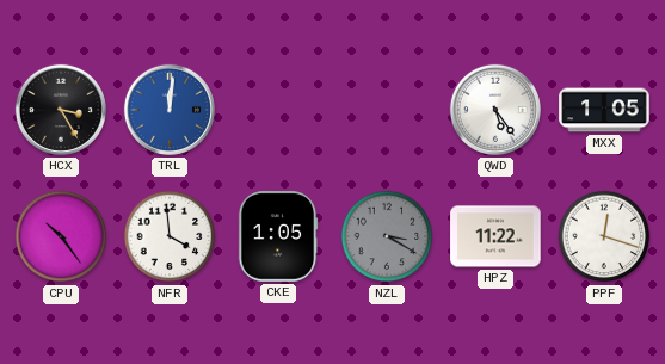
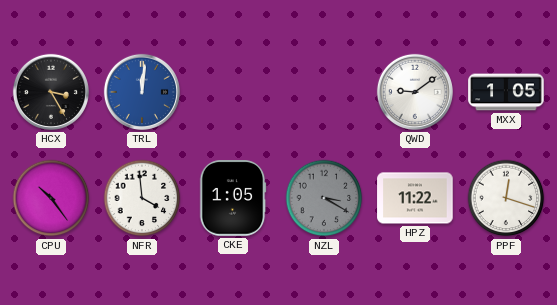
QWD: 5:24 -> 9:09
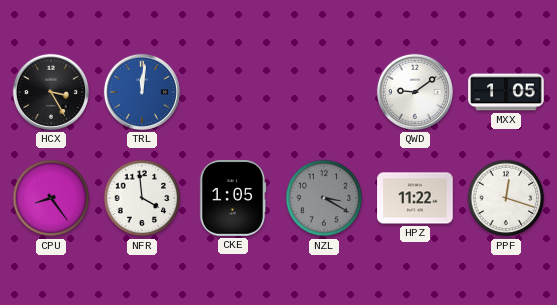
CPU: 10:24 -> 8:24
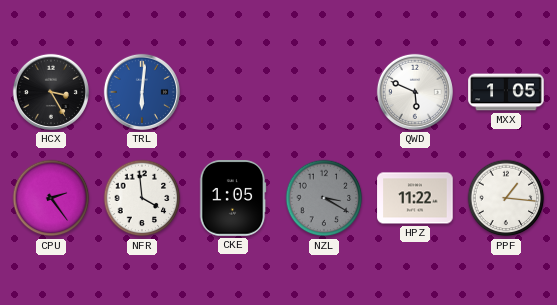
TRL: 12:01 -> 6:01
QWD: 9:09 -> 5:49
CPU: 8:24 -> 2:24
PPF: 12:18 -> 1:16
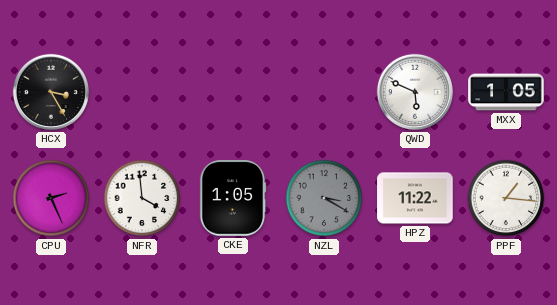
TRL: 6:01 -> none
CPU: 2:24 -> 2:26
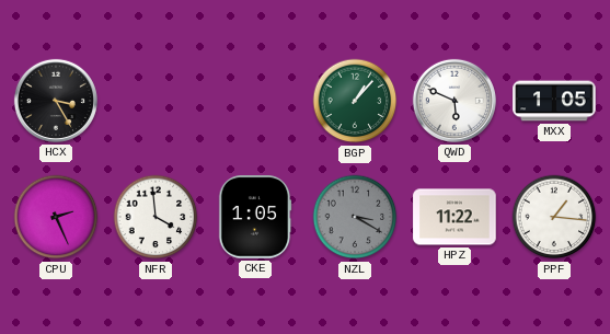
BGP: none -> 1:07
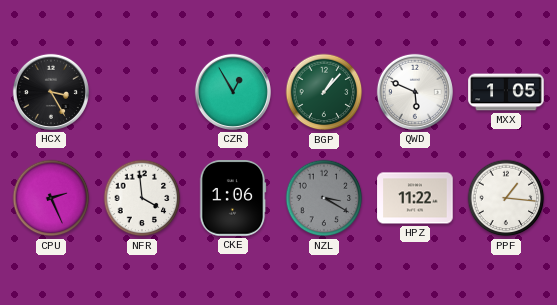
CZR: none -> 12:55
CKE: 1:05 -> 1:06
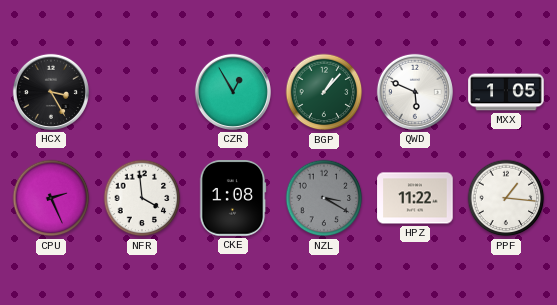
CKE: 1:06 -> 1:08
